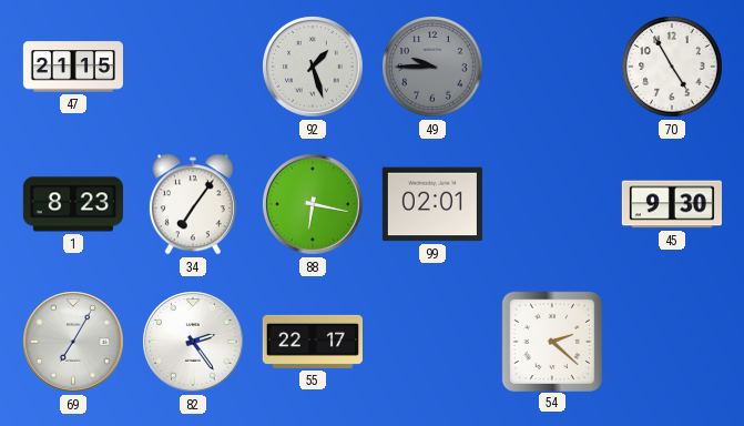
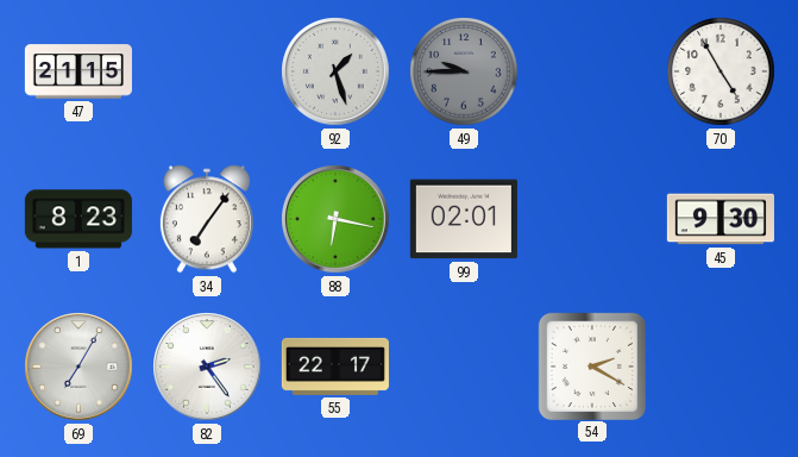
54: 2:22 -> 2:20
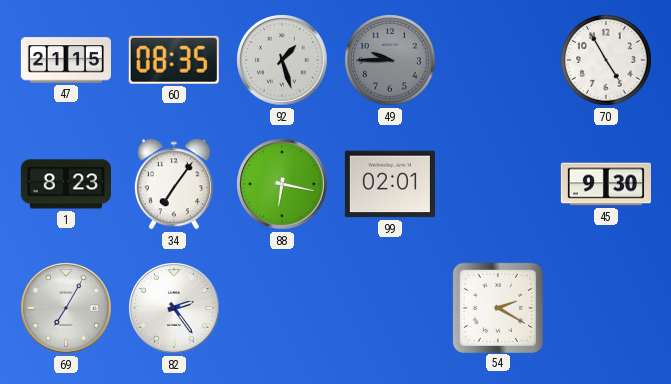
60: none -> 08:35
55: 22:17 -> none
